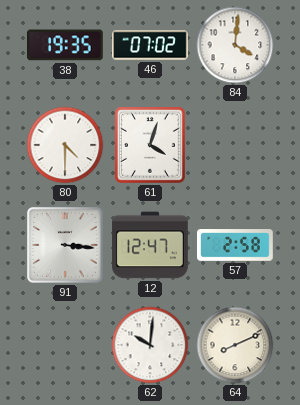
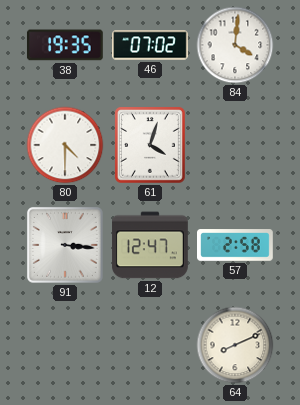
62: 10:01 -> none
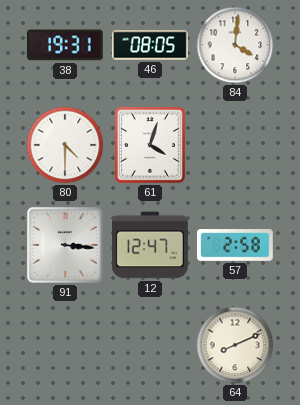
38: 19:35 -> 19:31
46: 07:02 -> 08:05
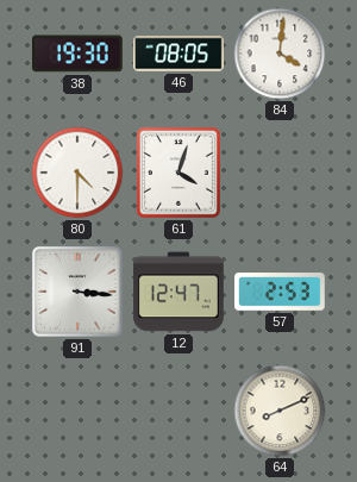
38: 19:31 -> 19:30
57: 2:58 -> 2:53
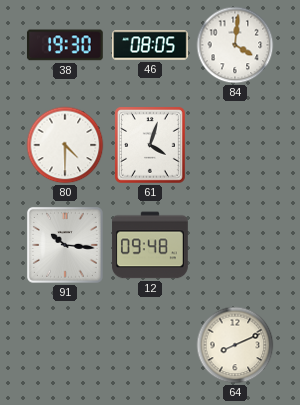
91: 3:16 -> 10:16
12: 12:47 -> 09:48
57: 2:53 -> none
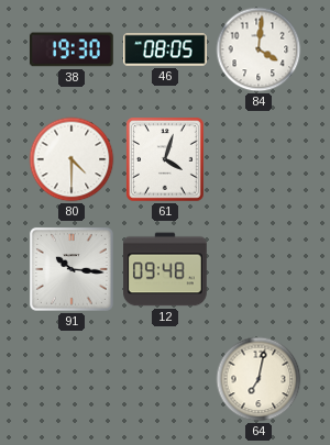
64: 8:11 -> 7:02
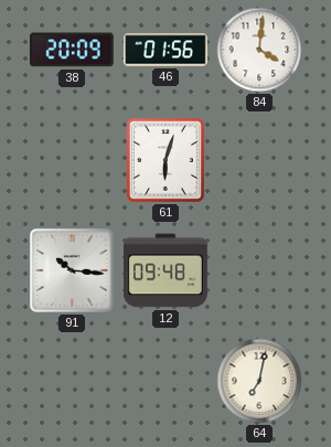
38: 19:30 -> 20:09
46: 08:05 -> 01:56
80: 4:30 -> none
61: 4:03 -> 6:03
